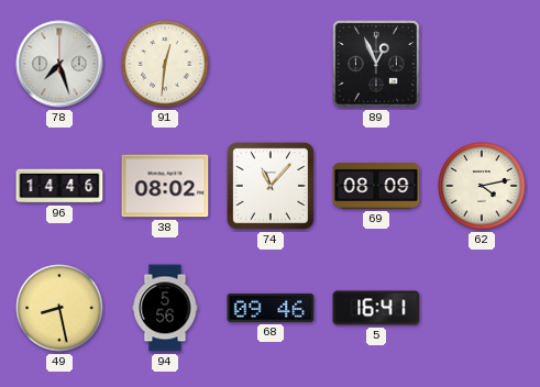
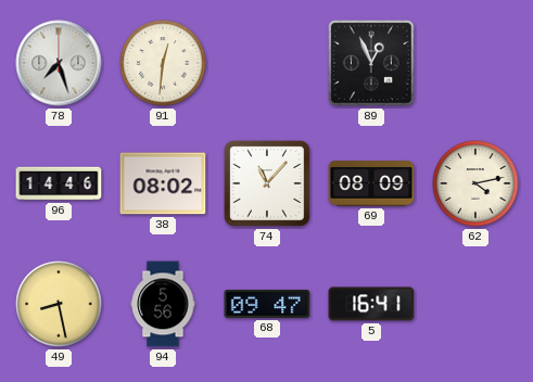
68: 09:46 -> 09:47
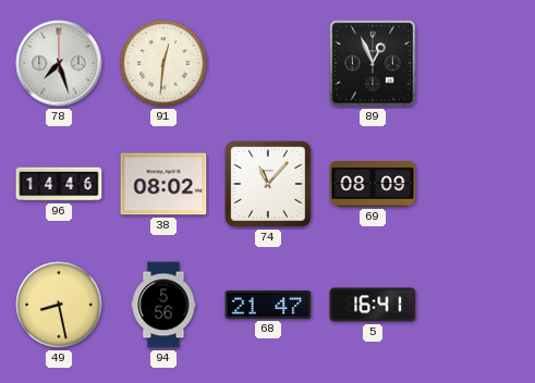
62: 4:13 -> none
68: 09:47 -> 21:47
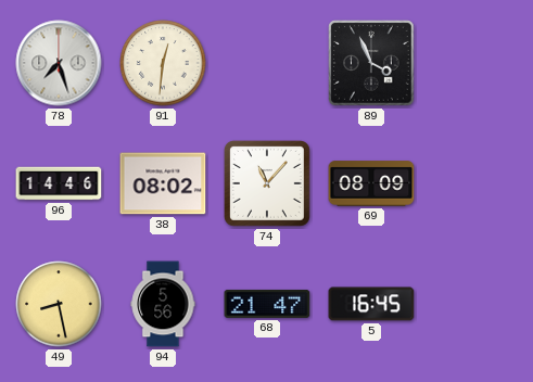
89: 12:56 -> 3:56
5: 16:41 -> 16:45
